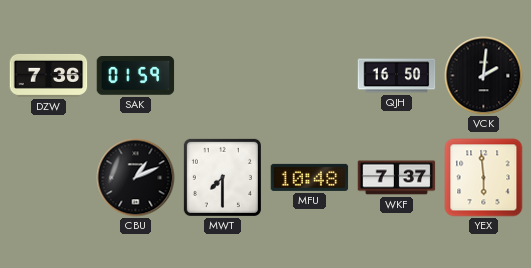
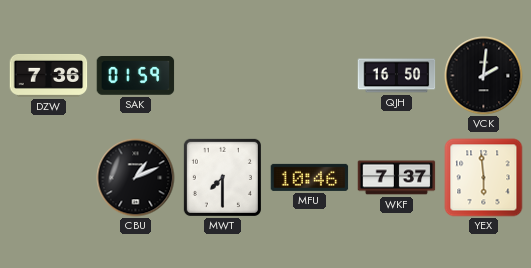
MFU: 10:48 -> 10:46
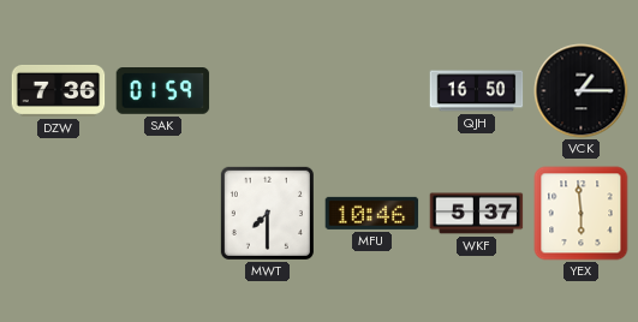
VCK: 2:01 -> 1:15
CBU: 1:11 -> none
WKF: 7:37 -> 5:37
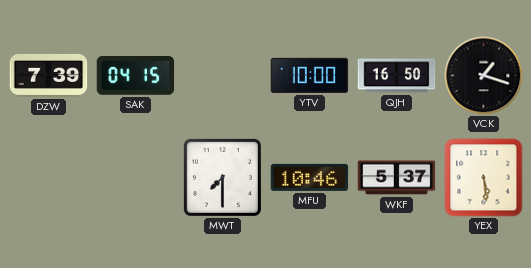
DZW: 7:36 -> 7:39
SAK: 01:59 -> 04:15
YTV: none -> 10:00
VCK: 1:15 -> 1:18
YEX: 5:59 -> 5:29
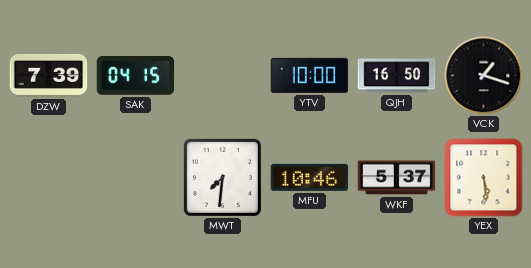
MWT: 7:30 -> 7:31
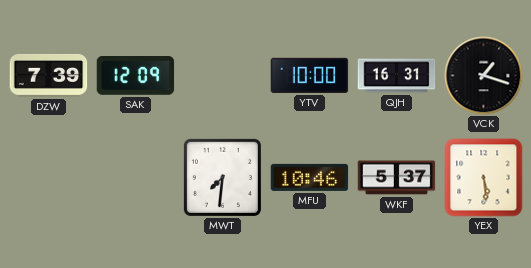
SAK: 04:15 -> 12:09
QJH: 16:50 -> 16:31
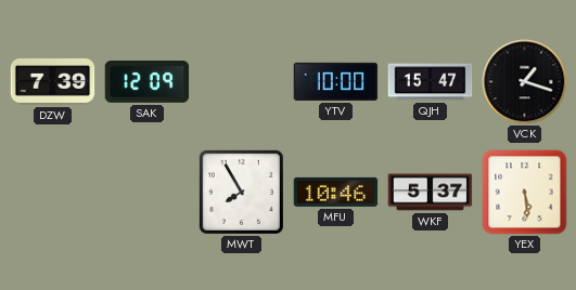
QJH: 16:31 -> 15:47
MWT: 7:31 -> 7:55
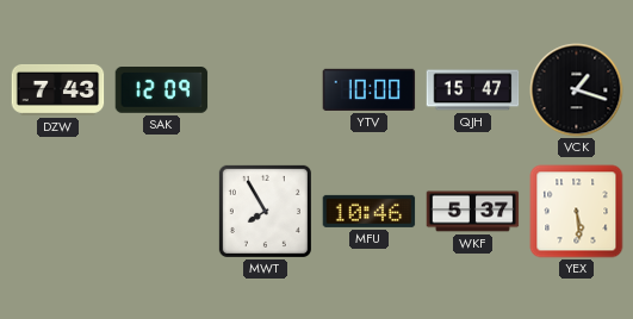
DZW: 7:39 -> 7:43
